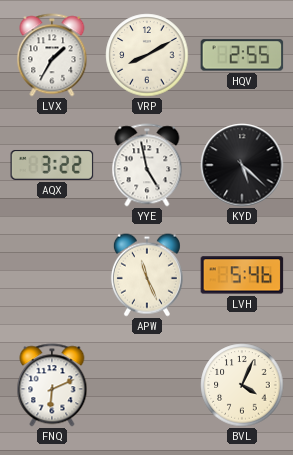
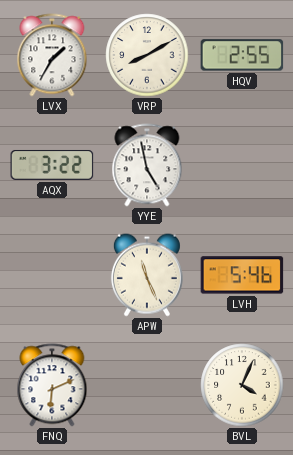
KYD: 5:22 -> none
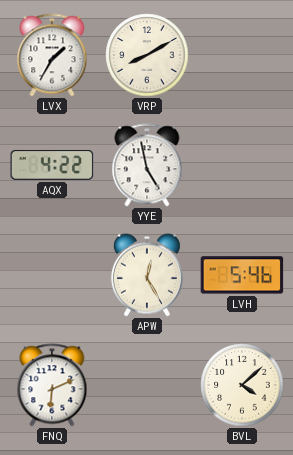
HQV: 2:55 -> none
AQX: 3:22 -> 4:22
APW: 11:26 -> 12:25
BVL: 4:04 -> 4:08
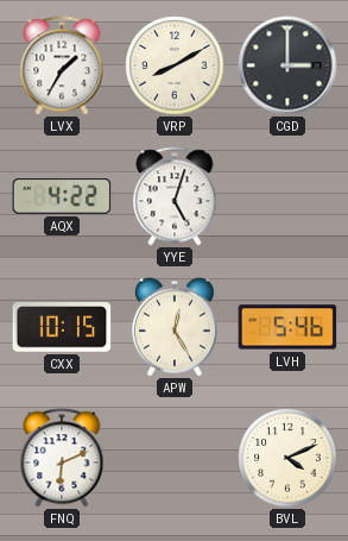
CGD: none -> 3:00
YYE: 4:58 -> 5:03
CXX: none -> 10:15
BVL: 4:08 -> 4:11
